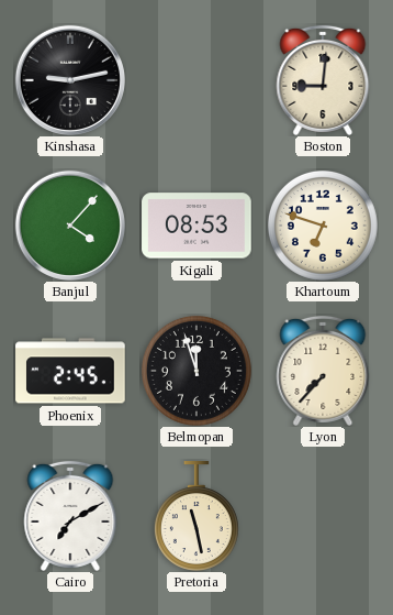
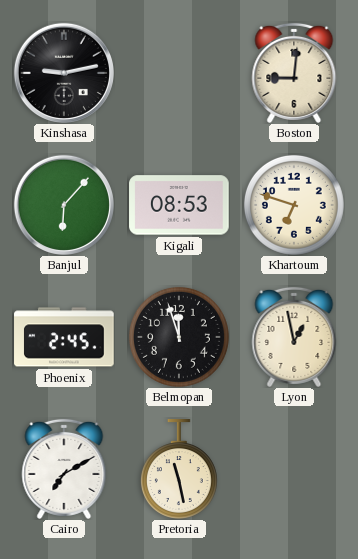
Banjul: 4:07 -> 6:07
Lyon: 7:37 -> 12:58
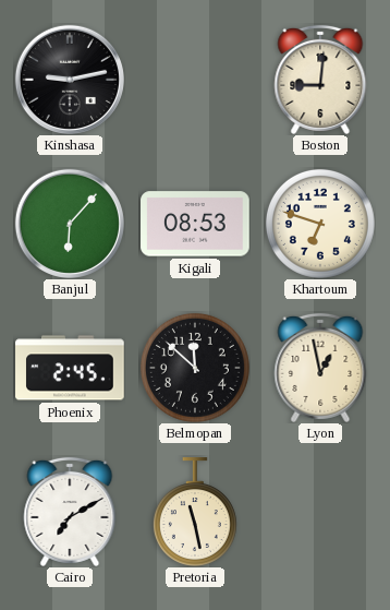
Belmopan: 11:57 -> 11:52
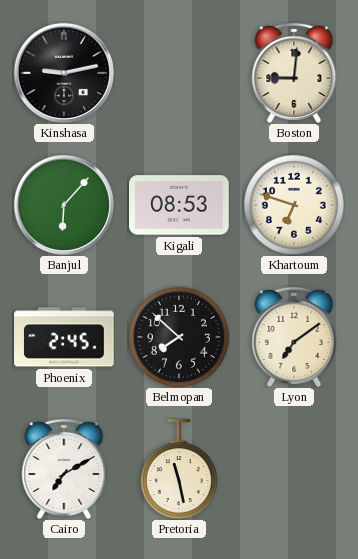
Belmopan: 11:52 -> 7:52
Lyon: 12:58 -> 7:09
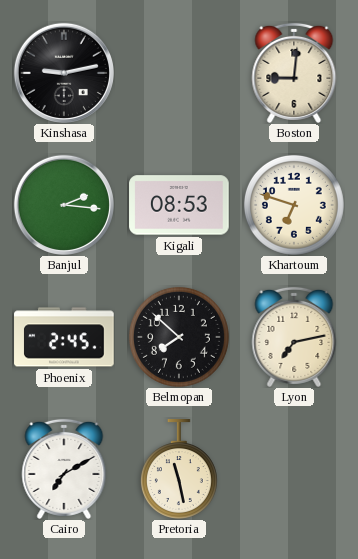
Banjul: 6:07 -> 2:16
Lyon: 7:09 -> 7:13
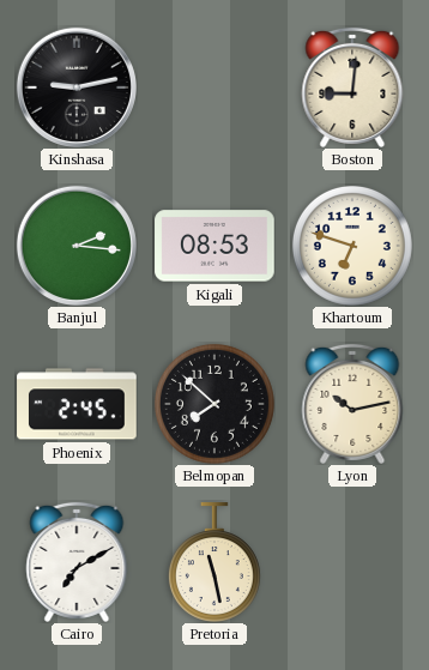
Lyon: 7:13 -> 10:13
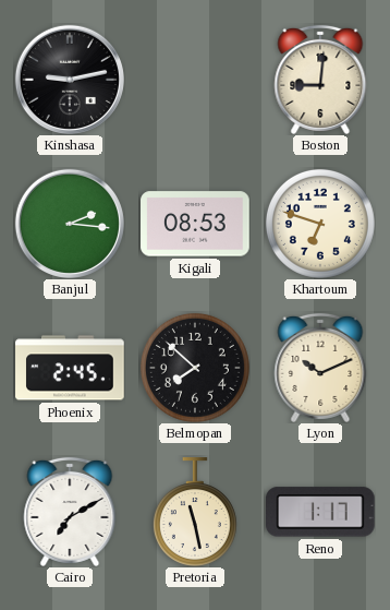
Lyon: 10:13 -> 10:11
Reno: none -> 1:17
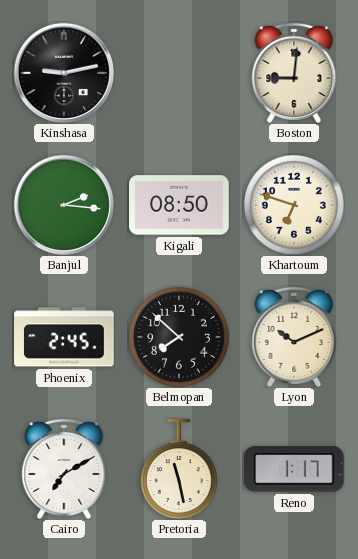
Kigali: 08:53 -> 08:50
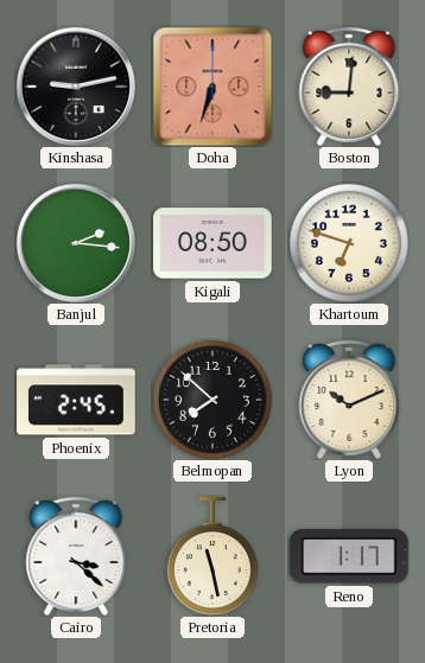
Doha: none -> 6:33
Cairo: 7:10 -> 3:22
